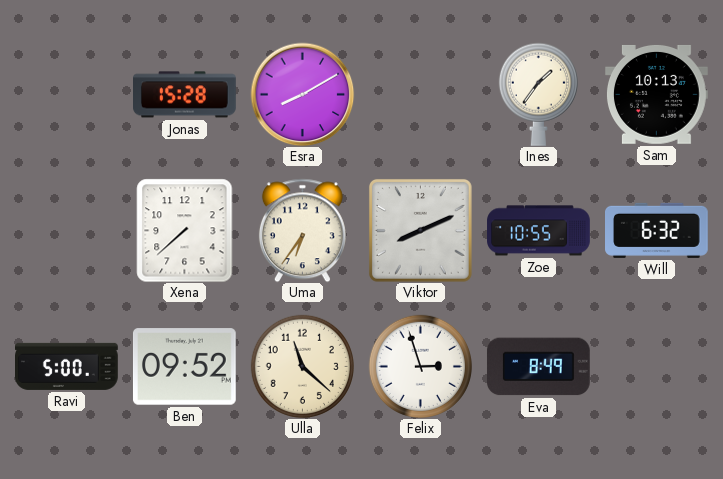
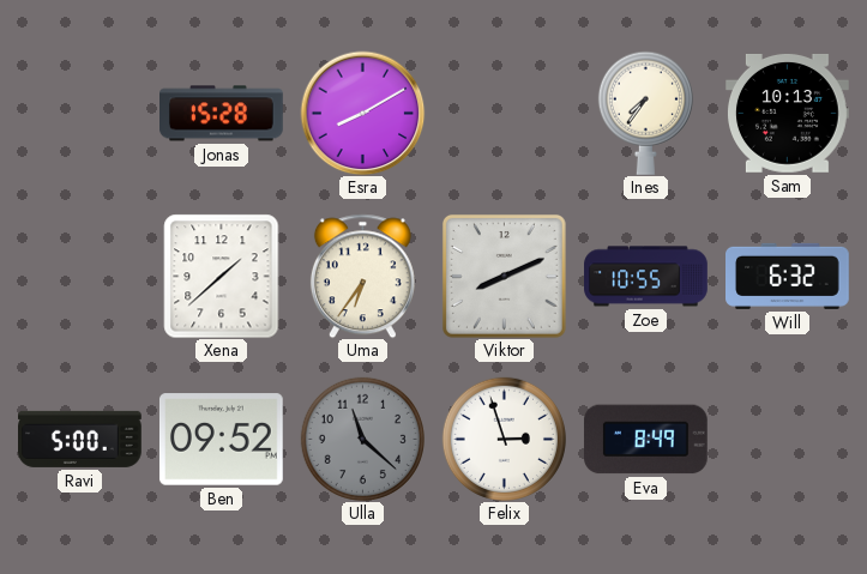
Ines: 1:36 -> 7:36
Xena: 7:38 -> 1:38
Ulla dial: cream -> grey
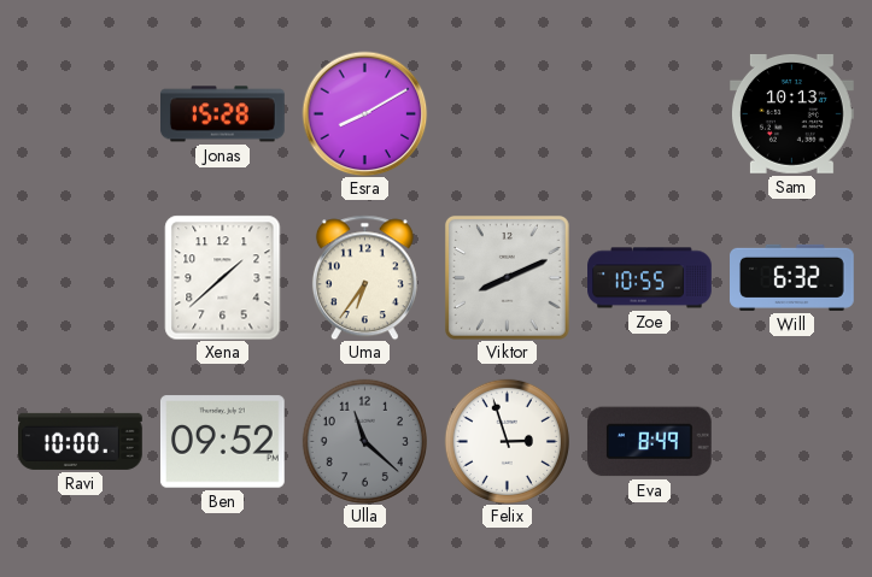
Ines: 7:36 -> none
Ravi: 5:00 -> 10:00
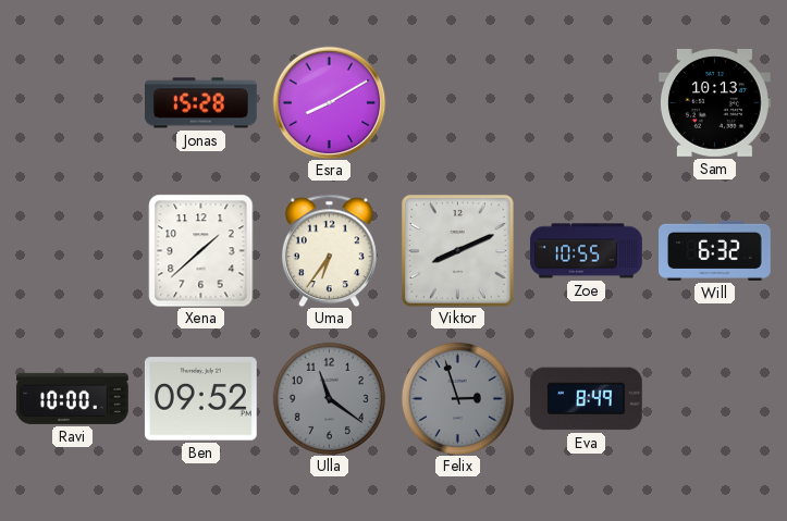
Ulla: 11:22 -> 11:21
Felix dial: white -> grey
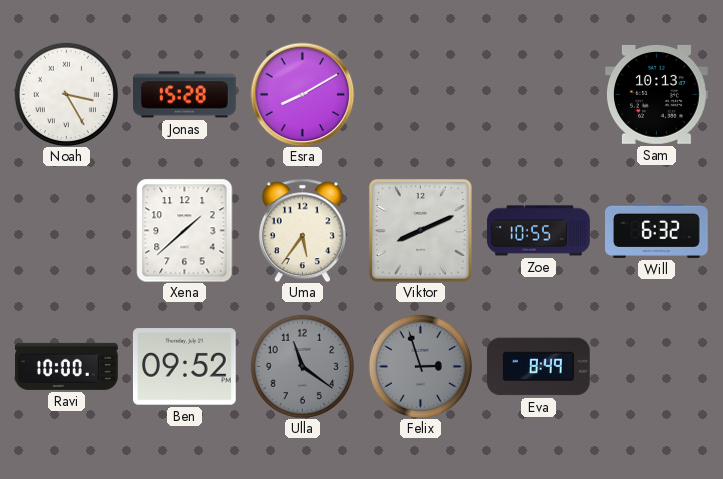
Noah: none -> 3:25
Uma: 6:36 -> 5:36
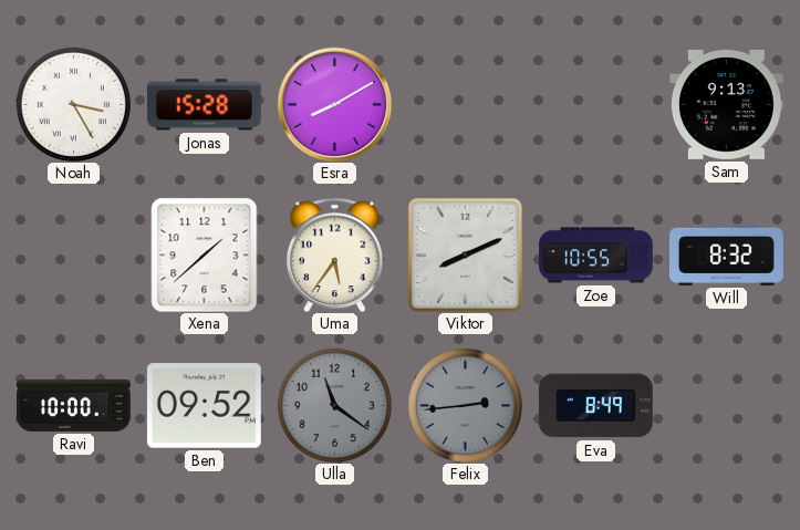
Sam: 10:13 -> 9:13
Will: 6:32 -> 8:32
Felix: 2:57 -> 2:44
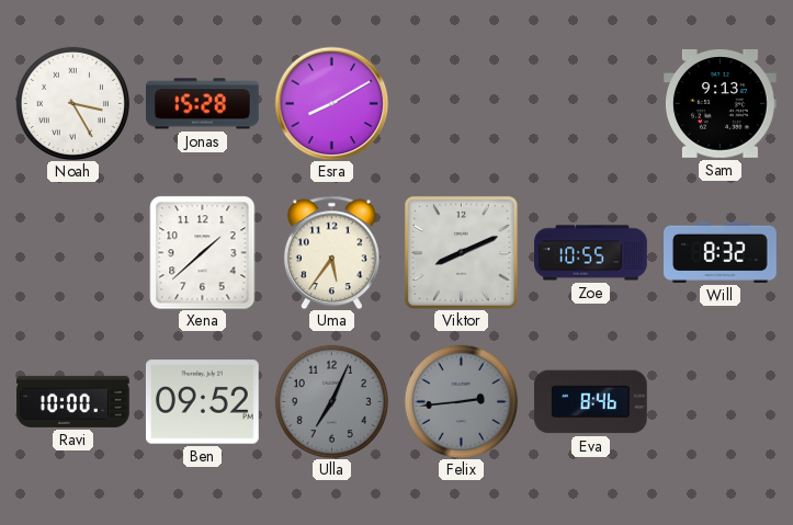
Ulla: 11:21 -> 7:04
Eva: 8:49 -> 8:46
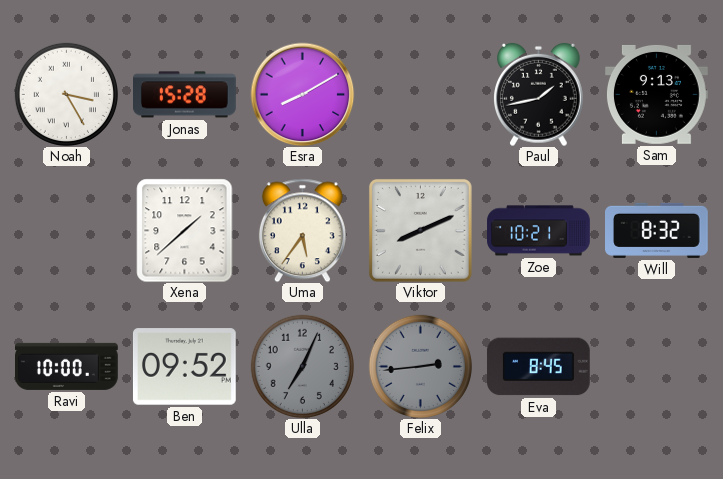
Paul: none -> 1:43
Zoe: 10:55 -> 10:21
Eva: 8:46 -> 8:45
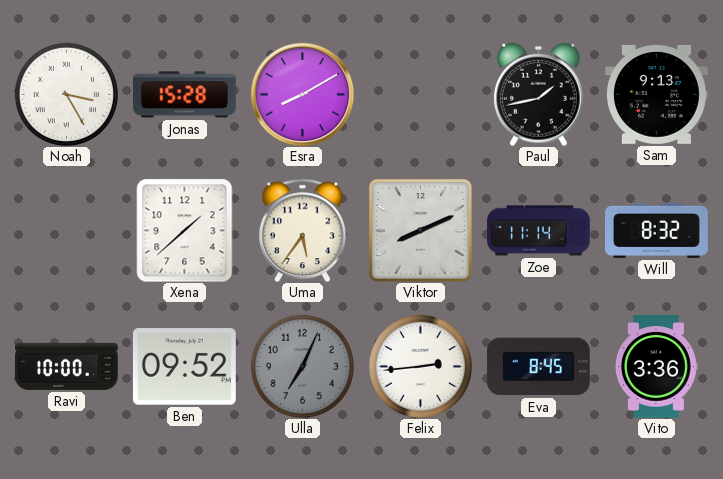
Zoe: 10:21 -> 11:14
Felix dial: grey -> white
Vito: none -> 3:36
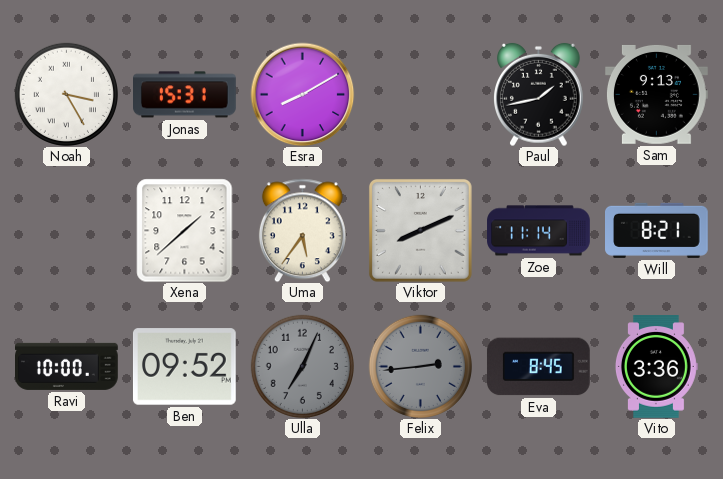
Jonas: 15:28 -> 15:31
Will: 8:32 -> 8:21
Felix dial: white -> grey
